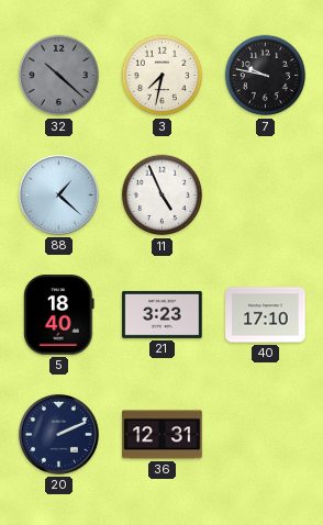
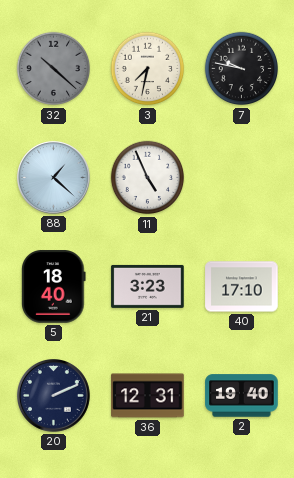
2: none -> 19:40
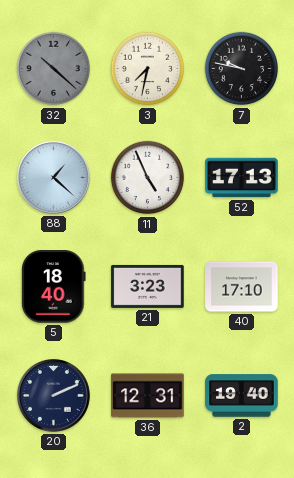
52: none -> 17:13
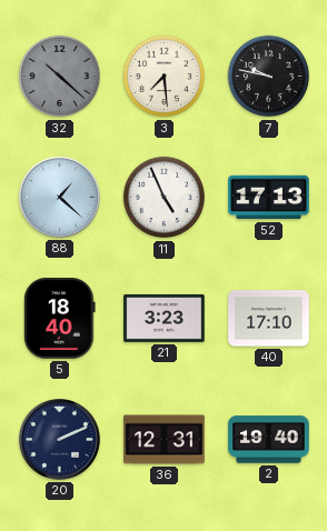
3: 7:32 -> 7:29
